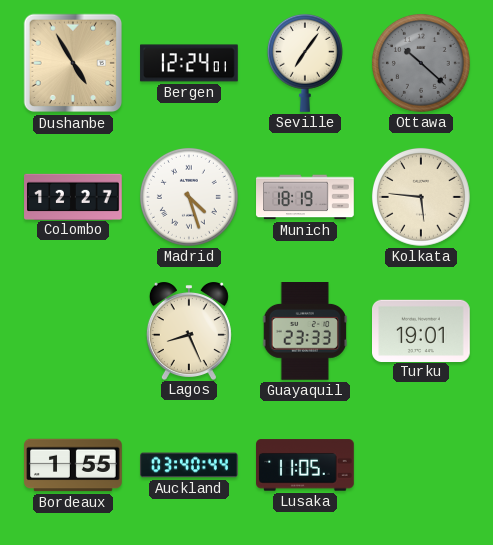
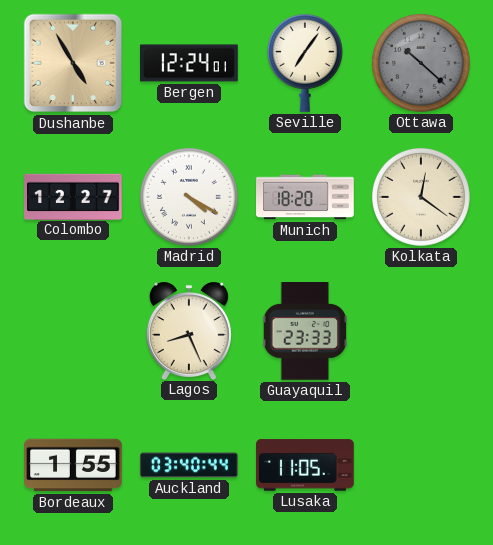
Madrid: 4:27 -> 4:20
Munich: 18:19 -> 18:20
Kolkata: 5:46 -> 12:21
Turku: 19:01 -> none
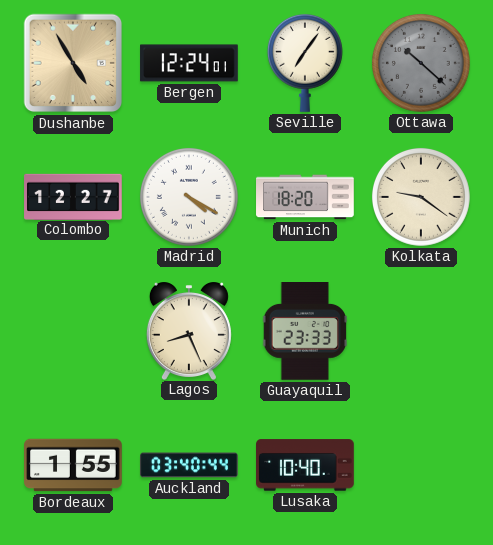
Kolkata: 12:21 -> 9:21
Lusaka: 11:05 -> 10:40
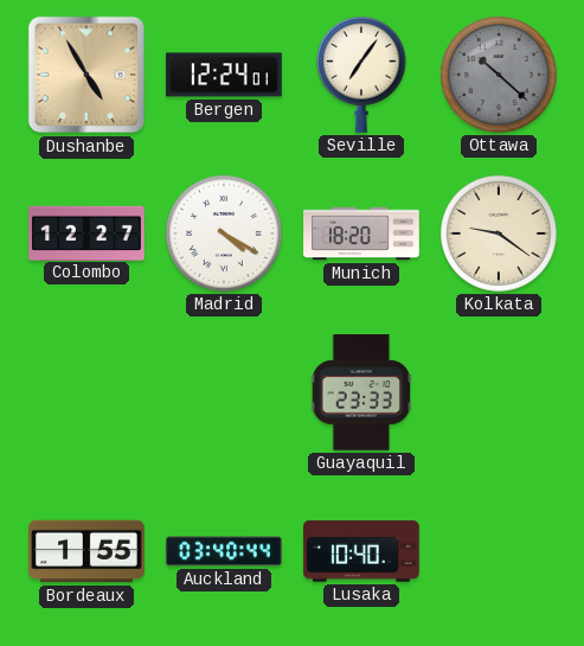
Lagos: 8:26 -> none
